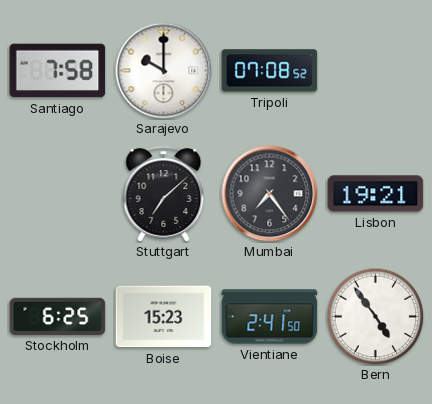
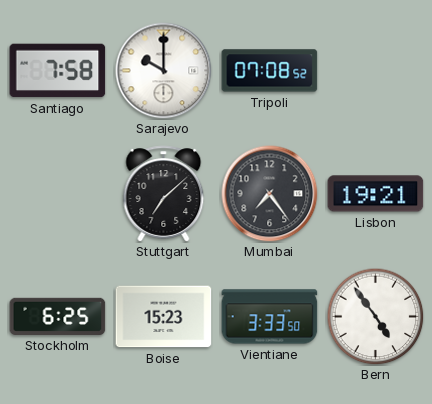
Vientiane: 2:41 -> 3:33
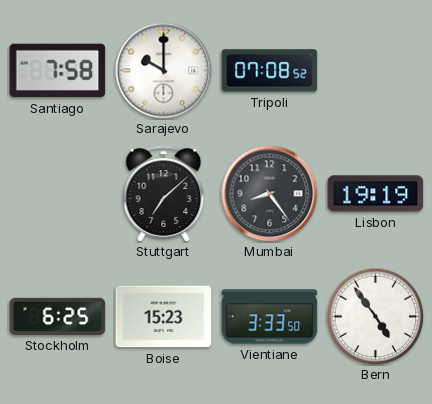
Mumbai: 7:24 -> 8:24
Lisbon: 19:21 -> 19:19
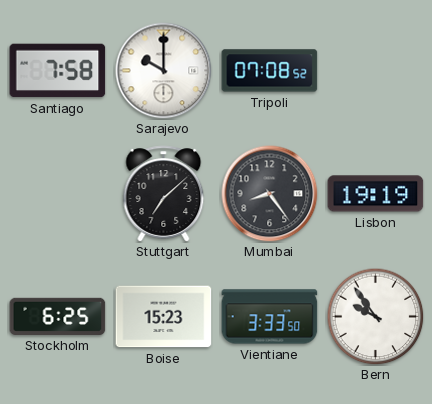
Bern: 4:54 -> 9:54
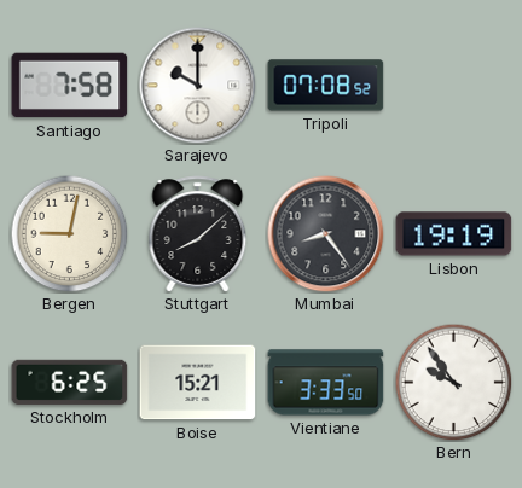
Bergen: none -> 9:02
Stuttgart: 7:08 -> 8:08
Boise: 15:23 -> 15:21
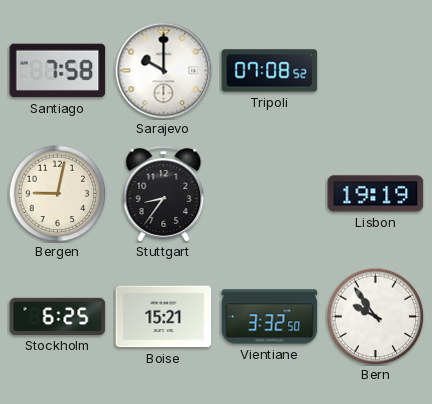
Stuttgart: 8:08 -> 8:36
Mumbai: 8:24 -> none
Vientiane: 3:33 -> 3:32
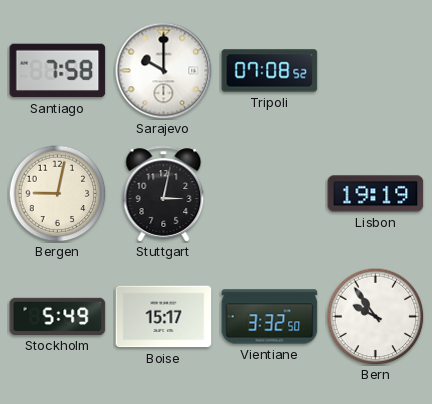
Stuttgart: 8:36 -> 3:02
Stockholm: 6:25 -> 5:49
Boise: 15:21 -> 15:17
